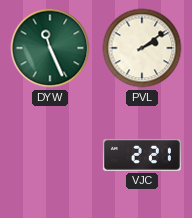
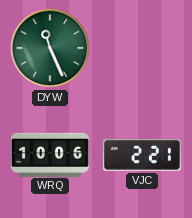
PVL: 2:09 -> none
WRQ: none -> 10:06
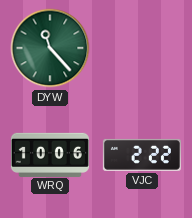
DYW: 11:26 -> 11:23
VJC: 2:21 -> 2:22
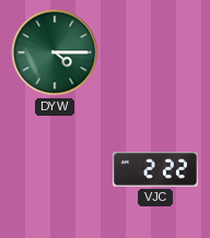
DYW: 11:23 -> 4:15
WRQ: 10:06 -> none
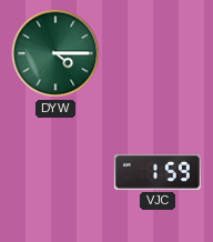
VJC: 2:22 -> 1:59
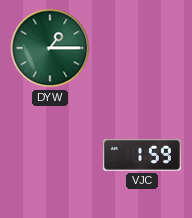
DYW: 4:15 -> 1:15
